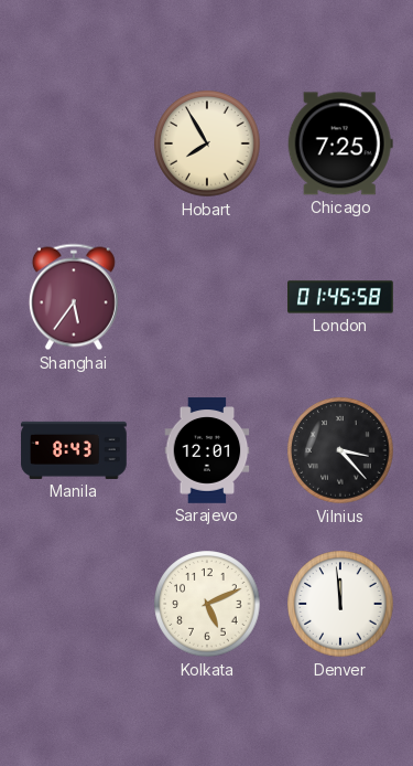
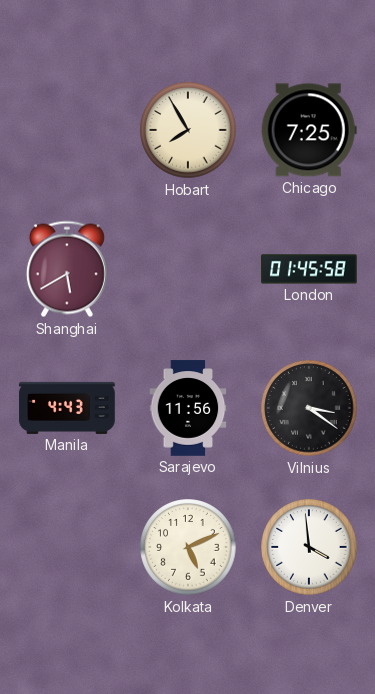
Shanghai: 5:36 -> 5:40
Manila: 8:43 -> 4:43
Sarajevo: 12:01 -> 11:56
Vilnius: 3:23 -> 3:21
Denver: 11:59 -> 3:59
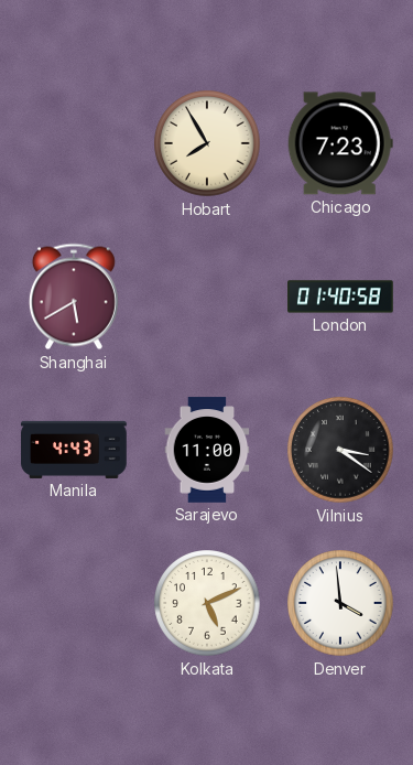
Chicago: 7:25 -> 7:23
London: 01:45 -> 01:40
Sarajevo: 11:56 -> 11:00
